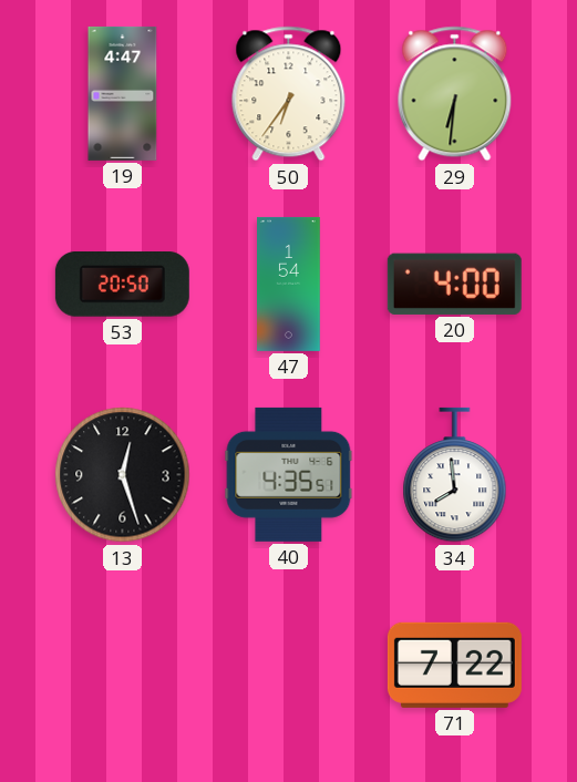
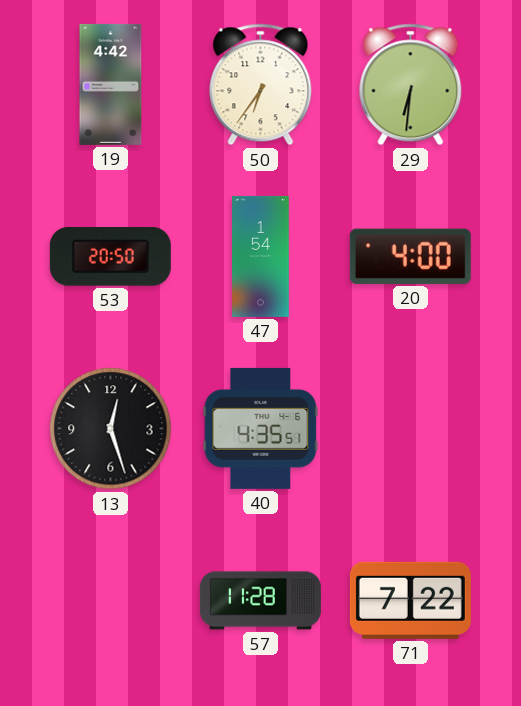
19: 4:47 -> 4:42
34: 7:59 -> none
57: none -> 11:28
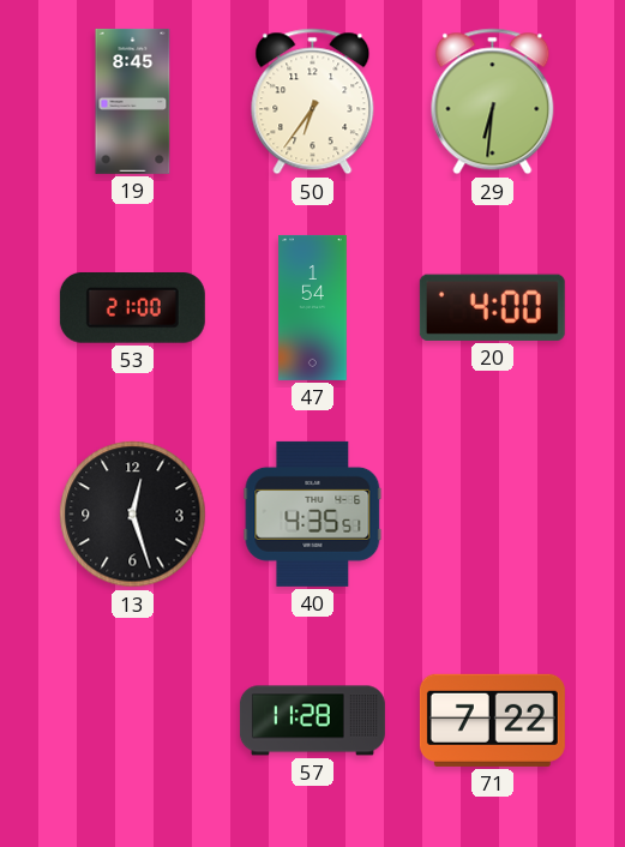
19: 4:42 -> 8:45
53: 20:50 -> 21:00
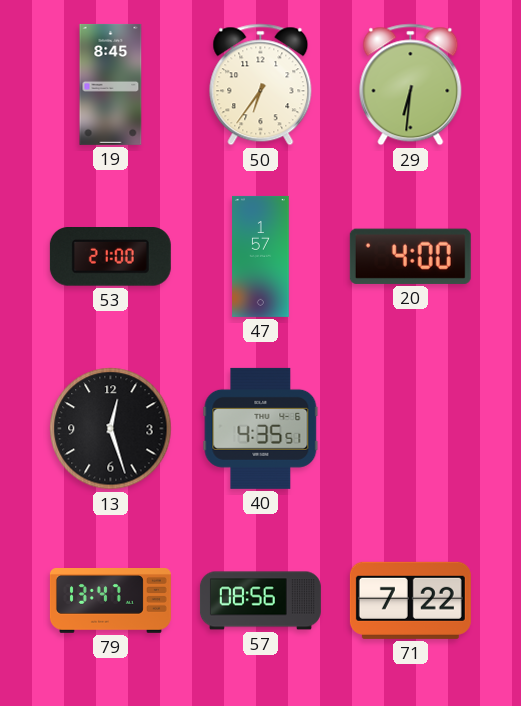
47: 1:54 -> 1:57
79: none -> 13:47
57: 11:28 -> 08:56
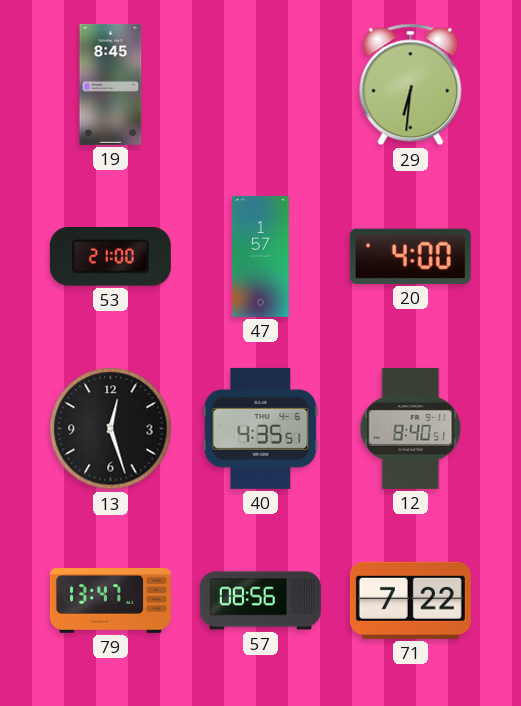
50: 6:36 -> none
12: none -> 8:40
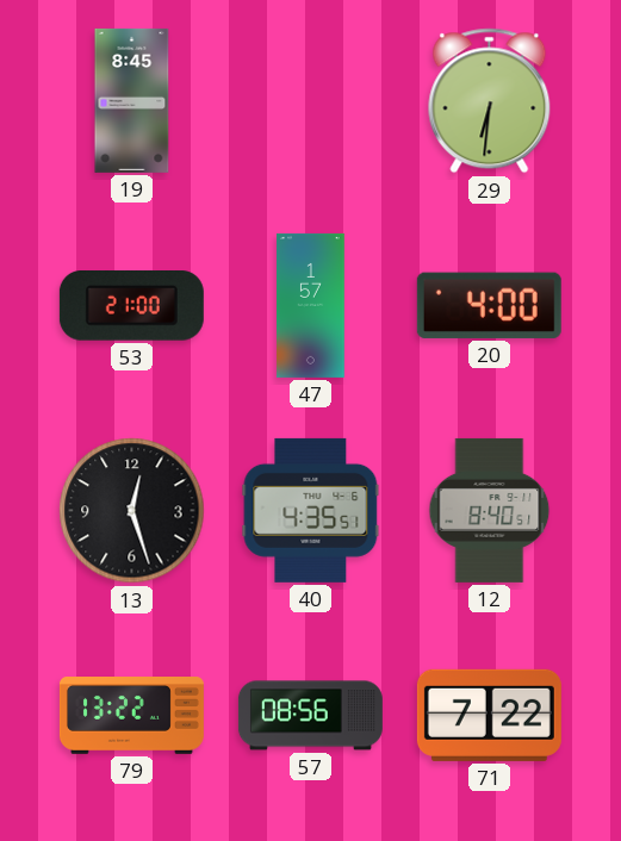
79: 13:47 -> 13:22
